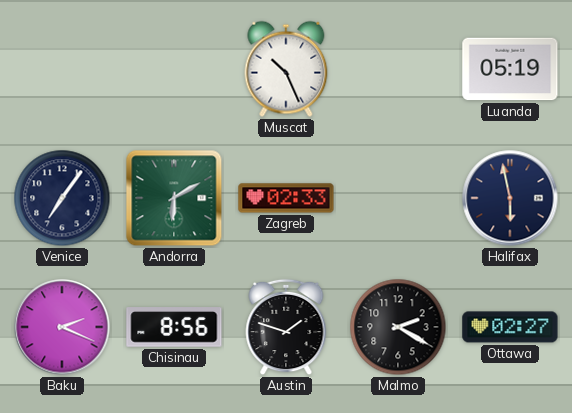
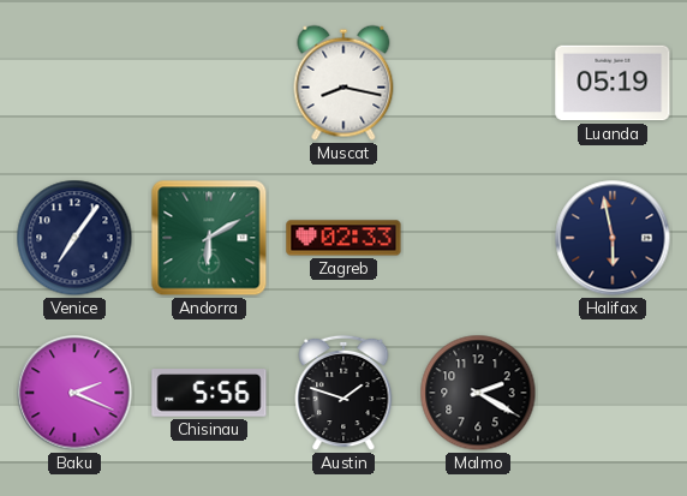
Muscat: 10:26 -> 8:17
Chisinau: 8:56 -> 5:56
Ottawa: 02:27 -> none
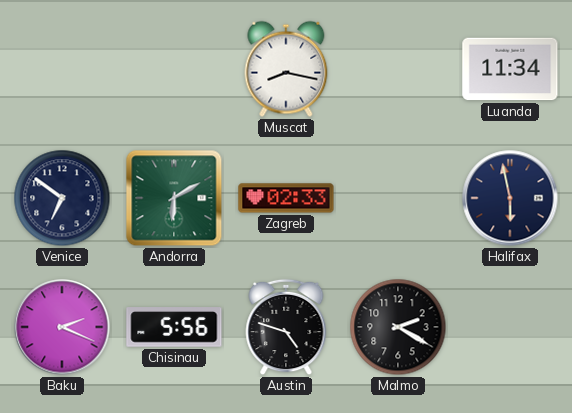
Luanda: 05:19 -> 11:34
Venice: 7:06 -> 6:51
Austin: 1:48 -> 4:48
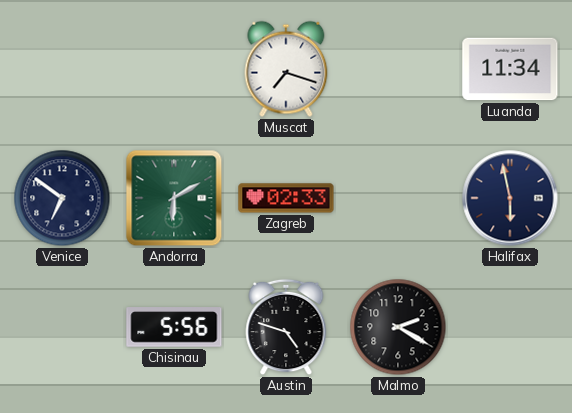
Muscat: 8:17 -> 7:18
Baku: 2:19 -> none
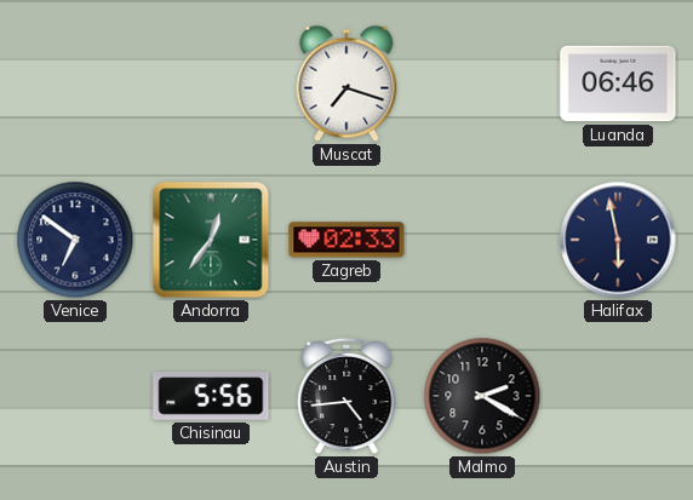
Luanda: 11:34 -> 06:46
Andorra: 6:10 -> 12:36
Austin: 4:48 -> 4:44
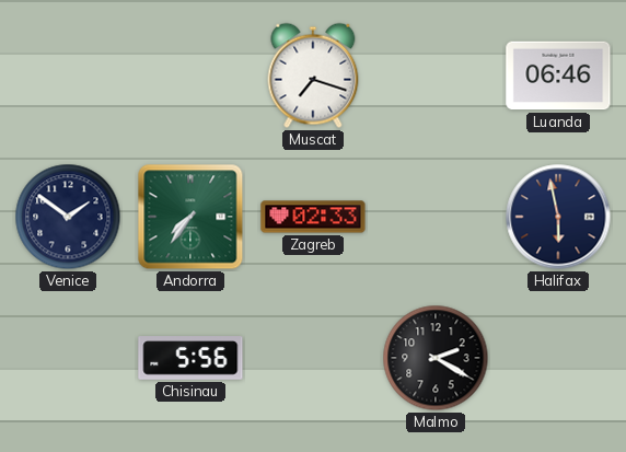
Venice: 6:51 -> 1:51
Andorra: 12:36 -> 7:36
Austin: 4:44 -> none
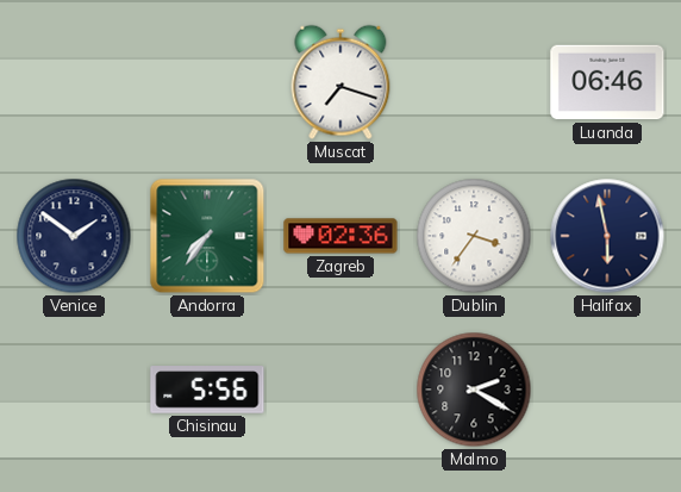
Zagreb: 02:33 -> 02:36
Dublin: none -> 3:36
